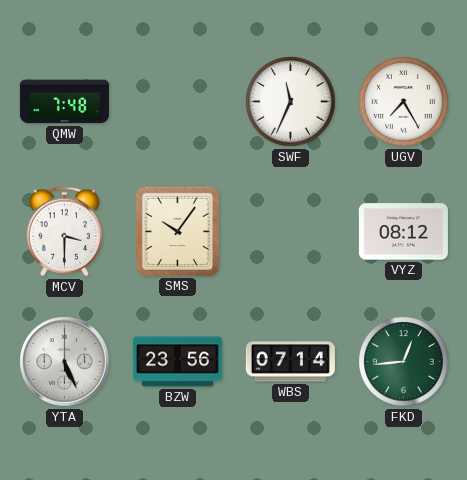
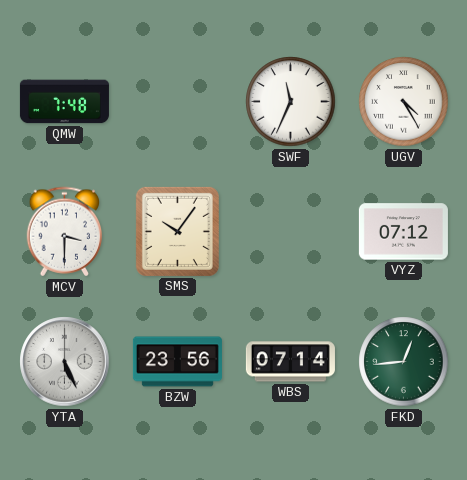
UGV: 7:25 -> 4:25
VYZ: 08:12 -> 07:12
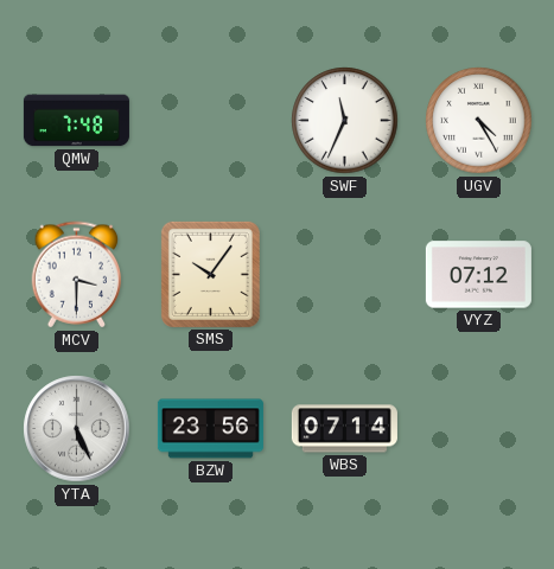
FKD: 12:44 -> none
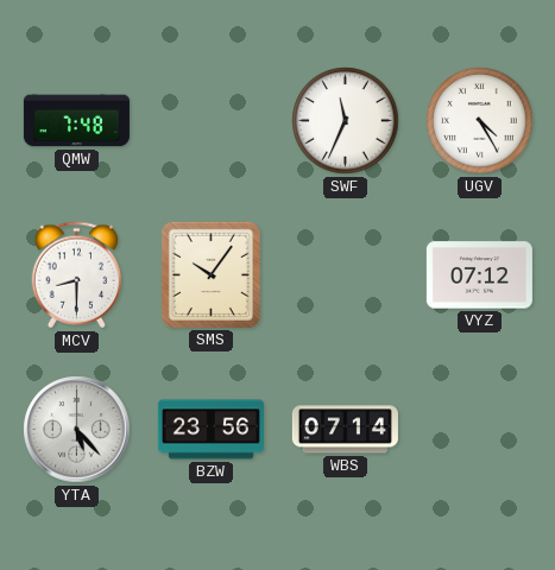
MCV: 3:30 -> 8:30
YTA: 5:26 -> 5:23
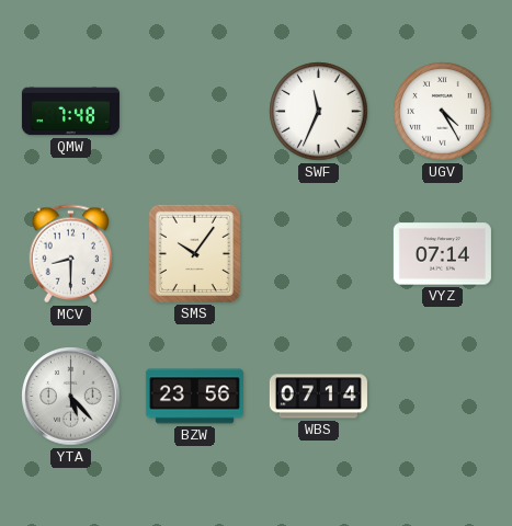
VYZ: 07:12 -> 07:14
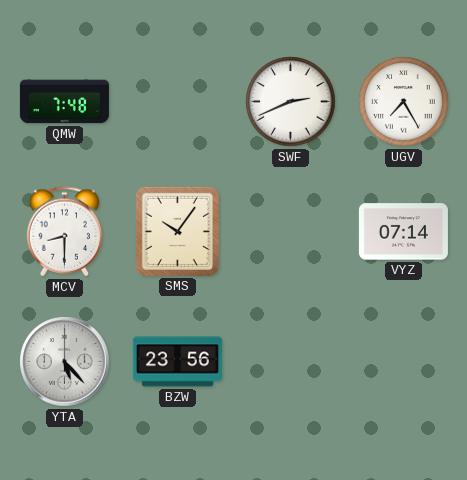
SWF: 11:34 -> 2:41
UGV: 4:25 -> 7:25
WBS: 07:14 -> none
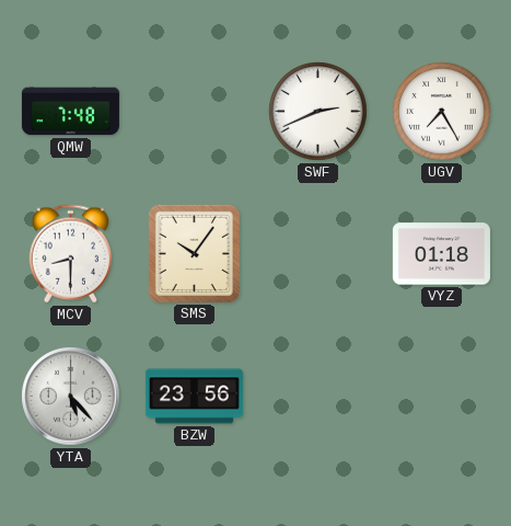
VYZ: 07:14 -> 01:18
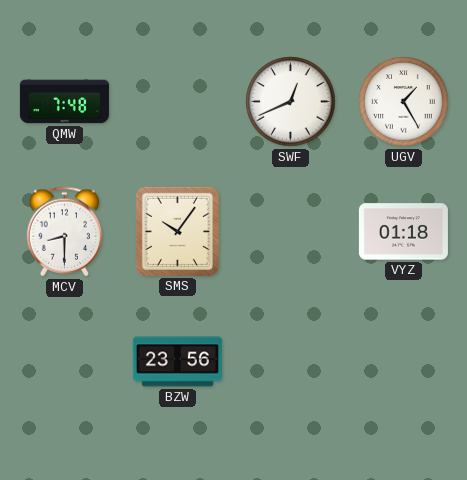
SWF: 2:41 -> 12:41
UGV: 7:25 -> 1:25
YTA: 5:23 -> none
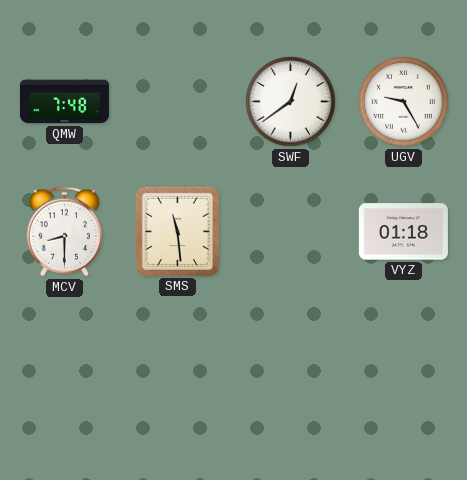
SWF: 12:41 -> 12:39
UGV: 1:25 -> 9:25
SMS: 10:06 -> 11:29
BZW: 23:56 -> none
